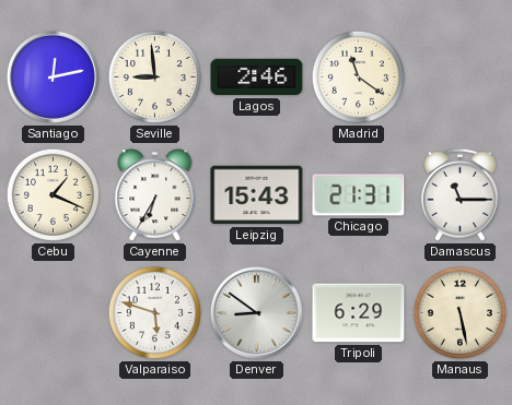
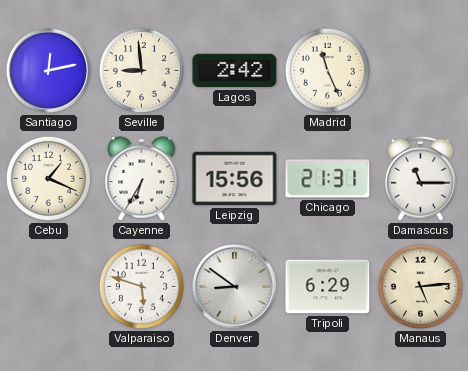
Lagos: 2:46 -> 2:42
Madrid: 11:21 -> 11:26
Leipzig: 15:43 -> 15:56
Manaus: 5:28 -> 5:14
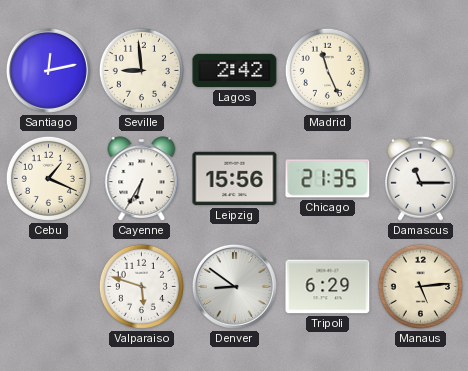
Chicago: 21:31 -> 21:35
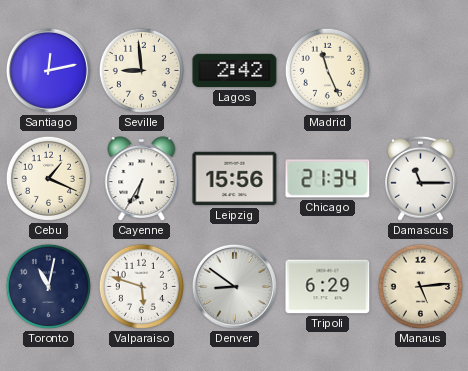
Chicago: 21:35 -> 21:34
Toronto: none -> 11:02
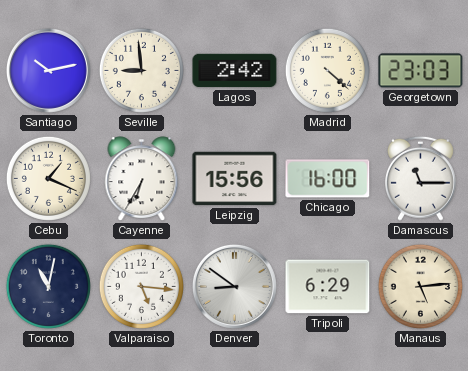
Santiago: 12:13 -> 10:13
Madrid: 11:26 -> 4:22
Georgetown: none -> 23:03
Chicago: 21:34 -> 16:00
Valparaiso: 5:48 -> 5:16
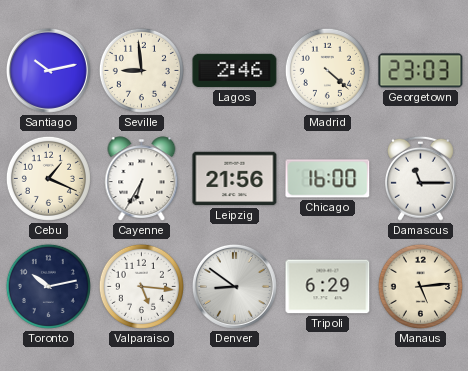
Lagos: 2:42 -> 2:46
Leipzig: 15:56 -> 21:56
Toronto: 11:02 -> 10:13
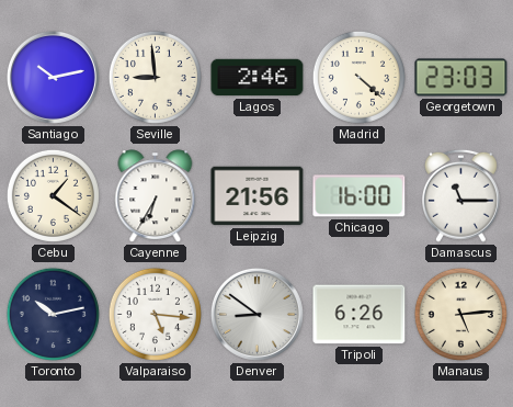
Cebu: 1:19 -> 1:21
Tripoli: 6:29 -> 6:26
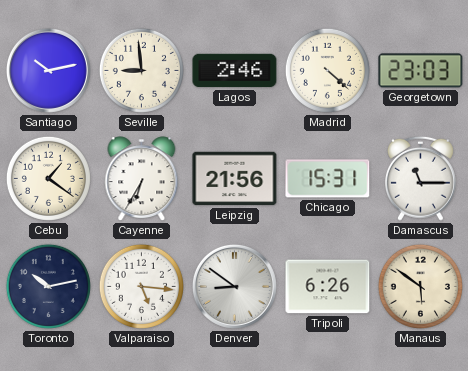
Chicago: 16:00 -> 15:31
Manaus: 5:14 -> 5:51
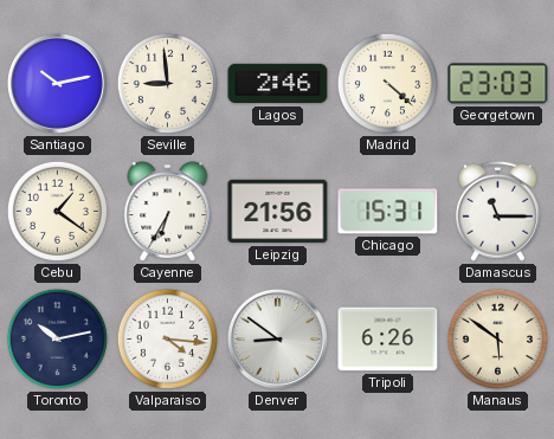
Valparaiso: 5:16 -> 4:16
